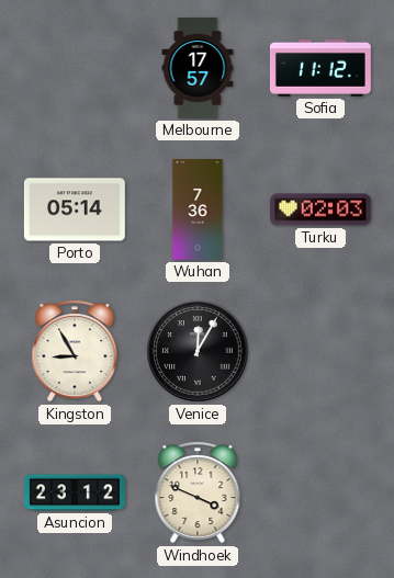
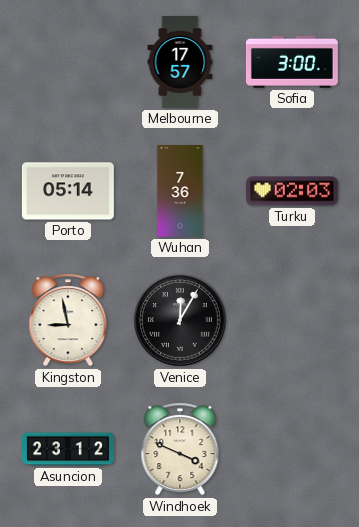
Sofia: 11:12 -> 3:00
Kingston: 8:55 -> 8:58
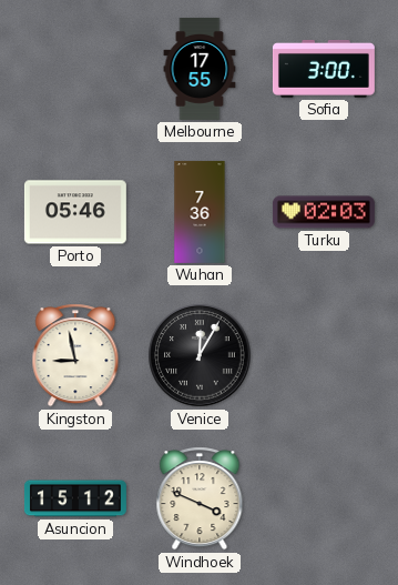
Melbourne: 17:57 -> 17:55
Porto: 05:14 -> 05:46
Asuncion: 23:12 -> 15:12
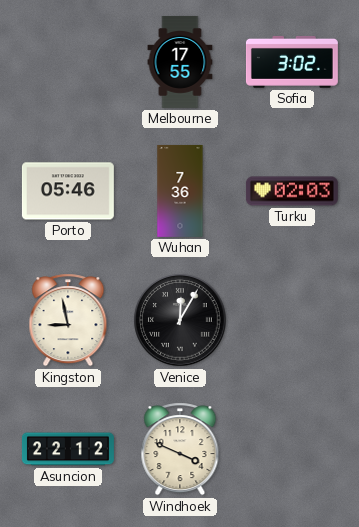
Sofia: 3:00 -> 3:02
Asuncion: 15:12 -> 22:12
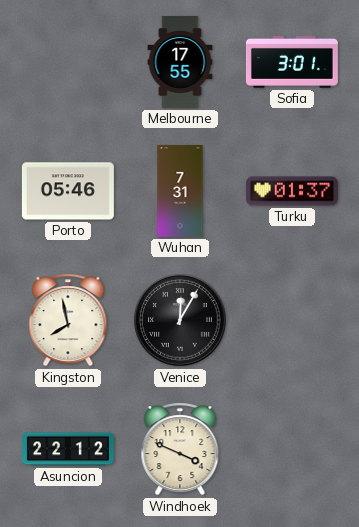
Sofia: 3:02 -> 3:01
Wuhan: 7:36 -> 7:31
Turku: 02:03 -> 01:37
Kingston: 8:58 -> 7:58
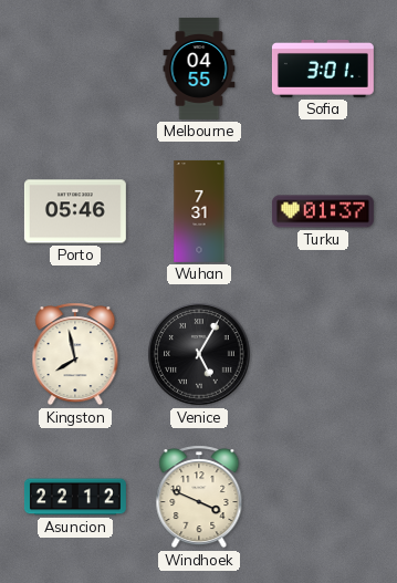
Melbourne: 17:55 -> 04:55
Venice: 12:05 -> 5:05
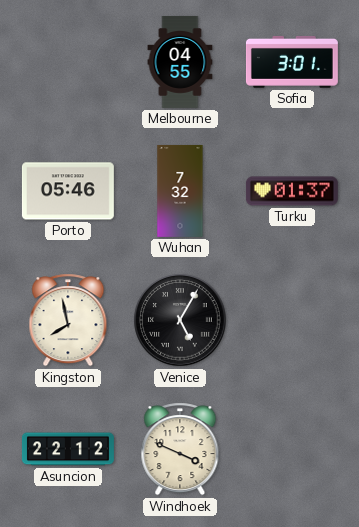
Wuhan: 7:31 -> 7:32
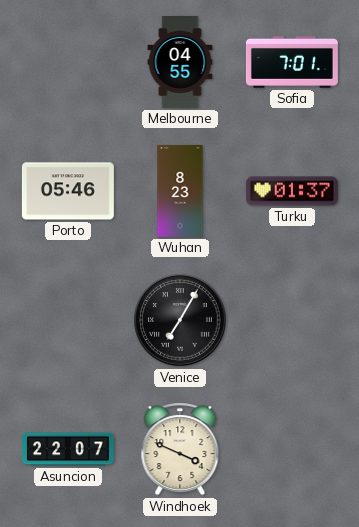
Sofia: 3:01 -> 7:01
Wuhan: 7:32 -> 8:23
Kingston: 7:58 -> none
Venice: 5:05 -> 7:05
Asuncion: 22:12 -> 22:07
